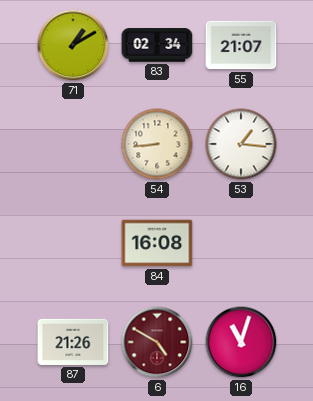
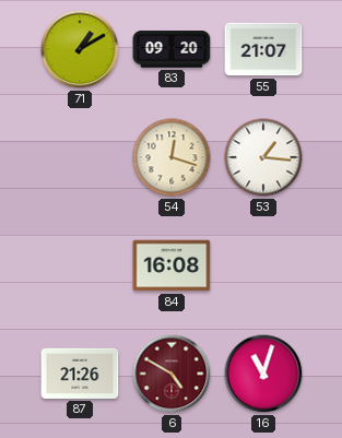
83: 02:34 -> 09:20
54: 8:44 -> 12:18
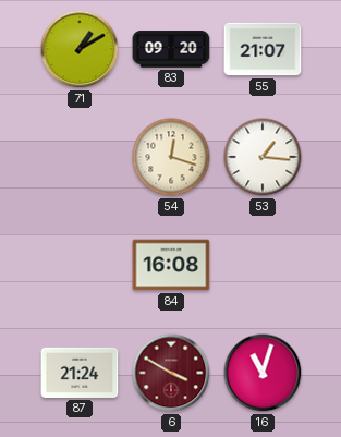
87: 21:26 -> 21:24
6: 4:50 -> 3:50
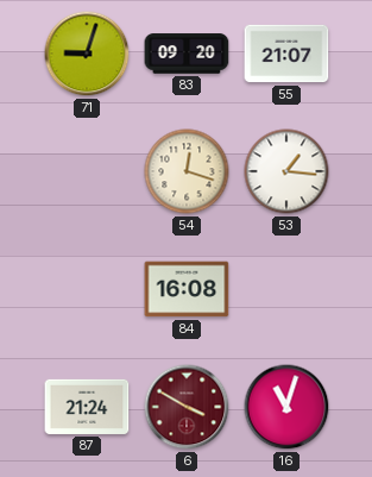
71: 1:10 -> 9:03
